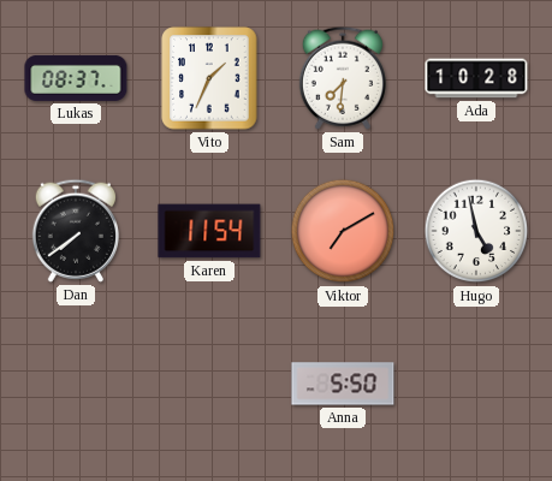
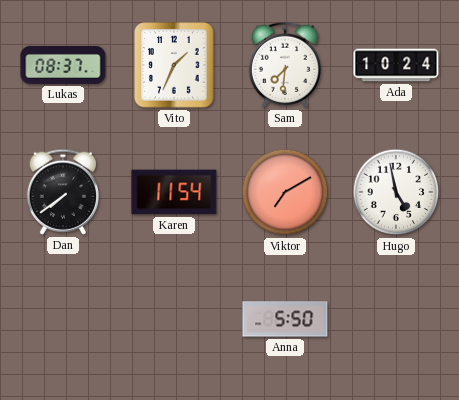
Ada: 10:28 -> 10:24
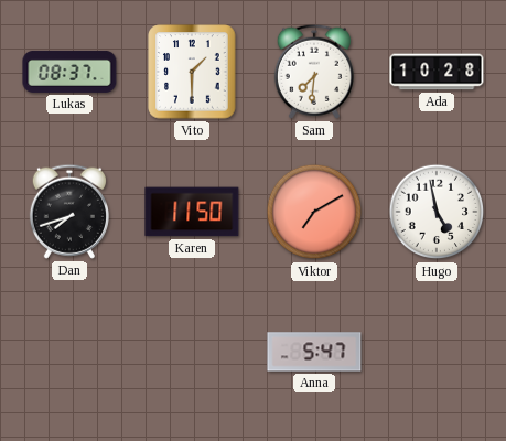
Vito: 1:34 -> 1:30
Ada: 10:24 -> 10:28
Dan: 7:39 -> 7:42
Karen: 11:54 -> 11:50
Anna: 5:50 -> 5:47
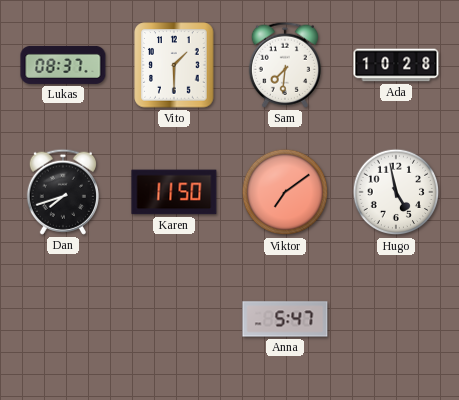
Viktor: 7:10 -> 7:09
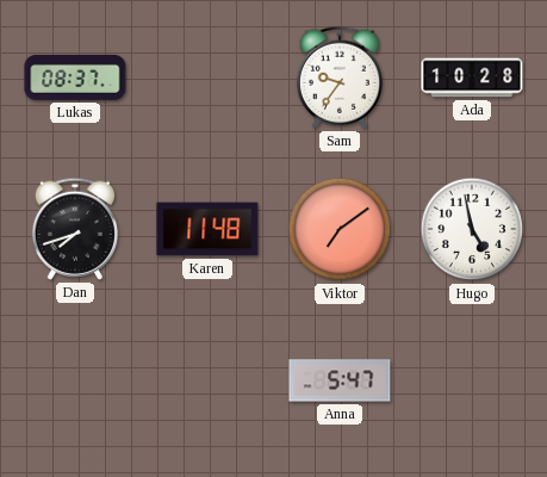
Vito: 1:30 -> none
Sam: 7:31 -> 9:36
Karen: 11:50 -> 11:48
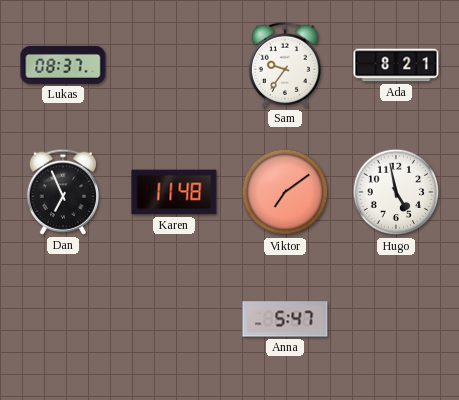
Ada: 10:28 -> 8:21
Dan: 7:42 -> 6:56
